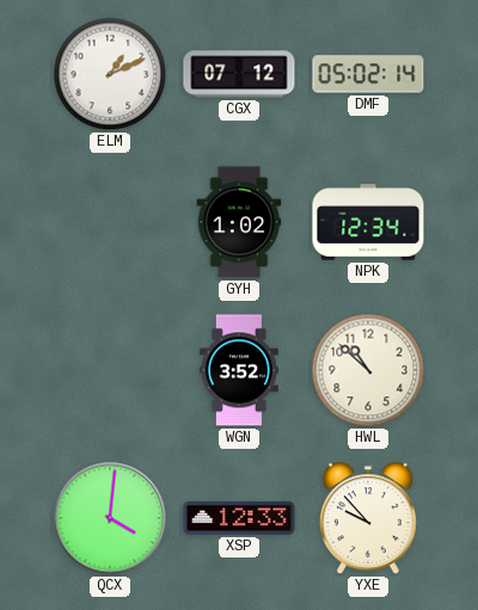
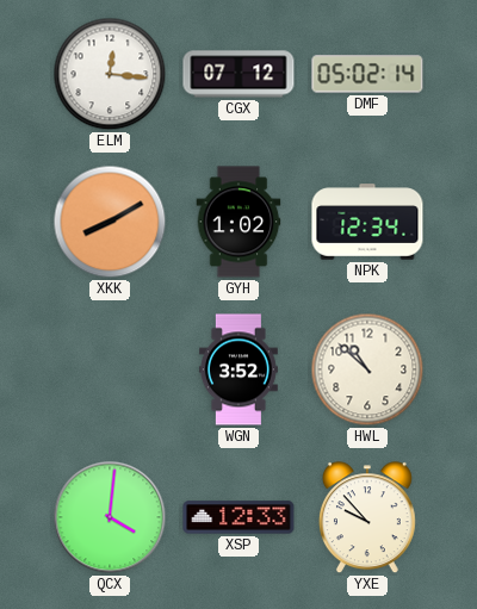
ELM: 1:11 -> 12:16
XKK: none -> 8:10
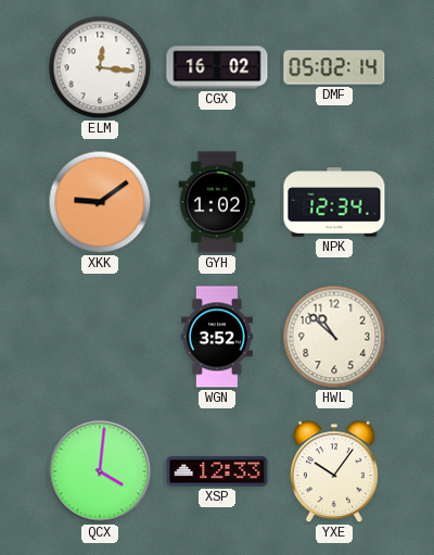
CGX: 07:12 -> 16:02
XKK: 8:10 -> 9:09
YXE: 9:53 -> 10:06
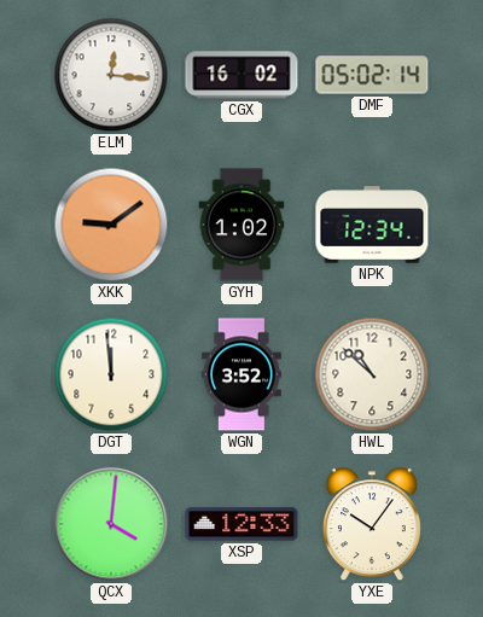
DGT: none -> 11:59
